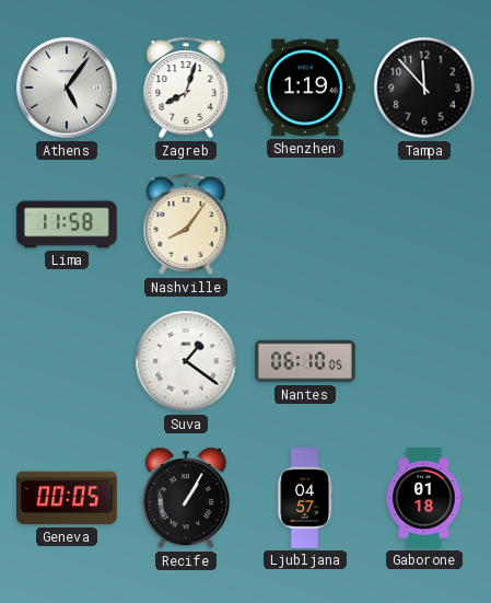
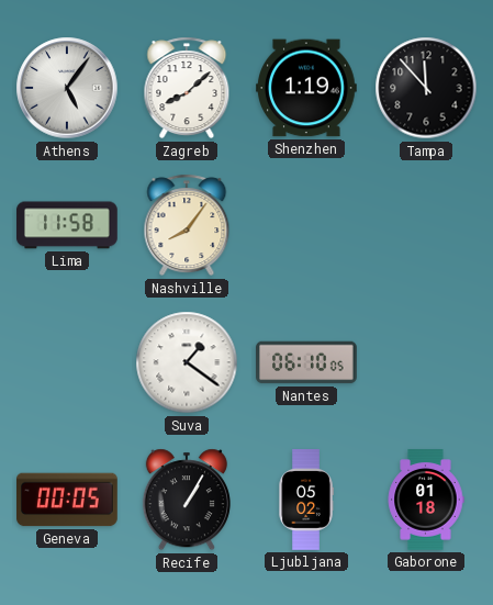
Zagreb: 8:03 -> 8:08
Ljubljana: 04:57 -> 05:02
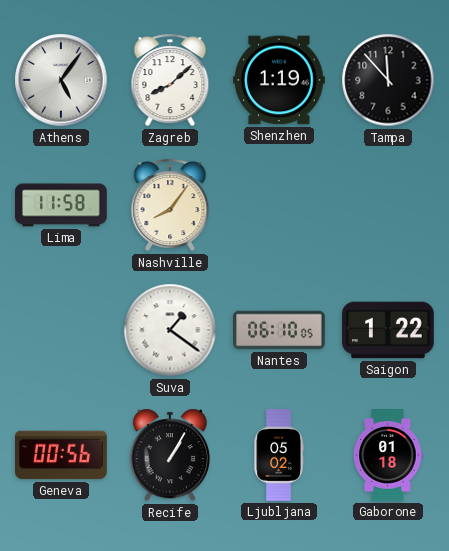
Saigon: none -> 1:22
Geneva: 00:05 -> 00:56
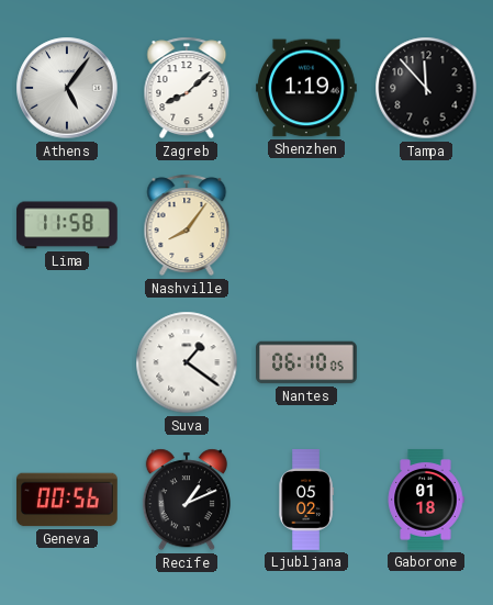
Saigon: 1:22 -> none
Recife: 1:05 -> 1:11
